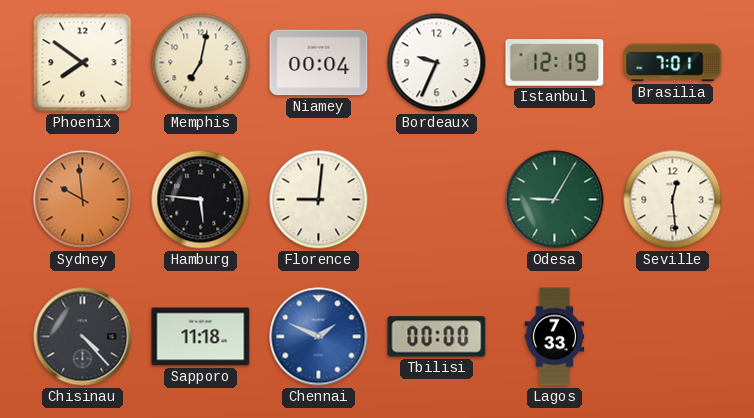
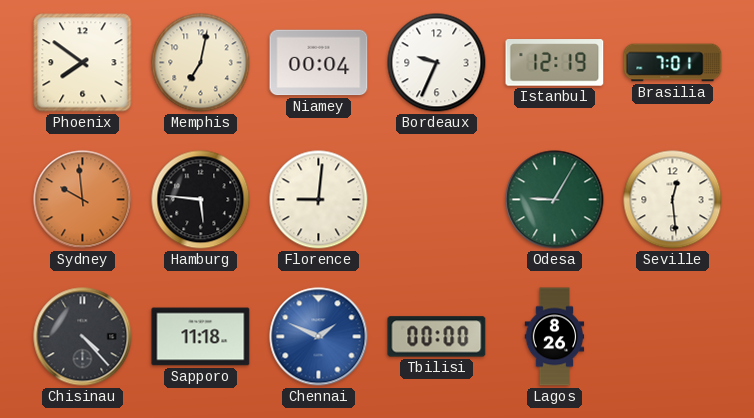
Lagos: 7:33 -> 8:26
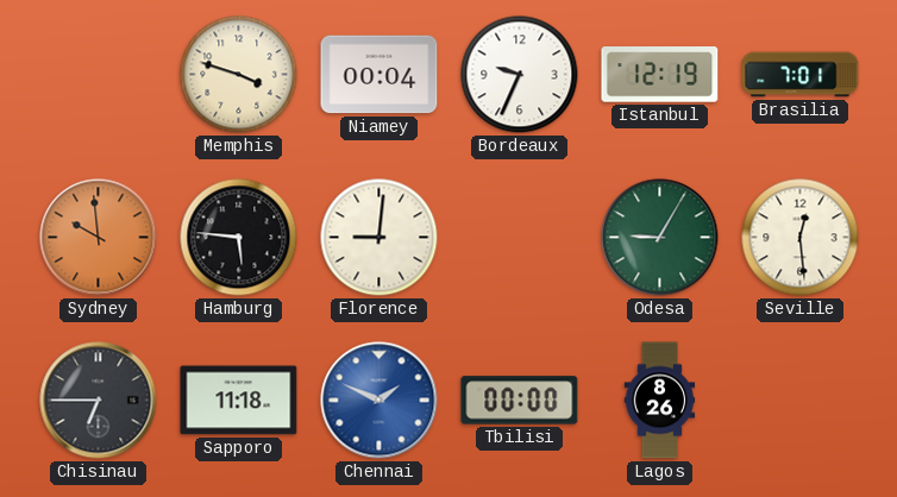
Phoenix: 7:51 -> none
Memphis: 7:02 -> 3:48
Chisinau: 4:23 -> 6:45
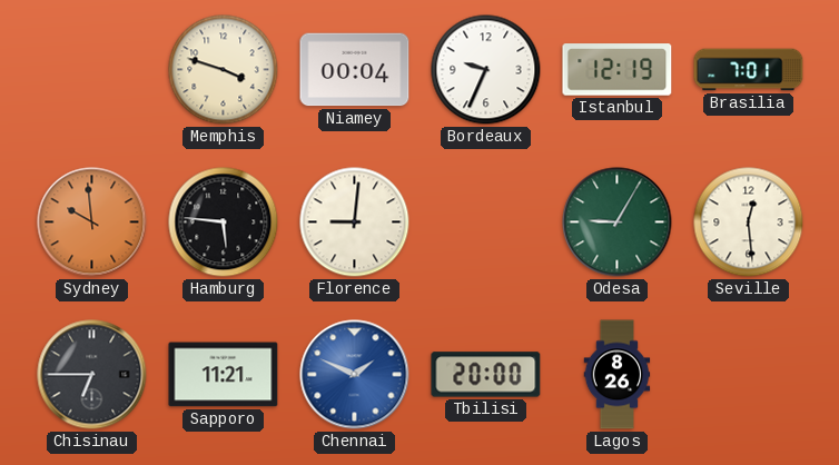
Sapporo: 11:18 -> 11:21
Tbilisi: 00:00 -> 20:00
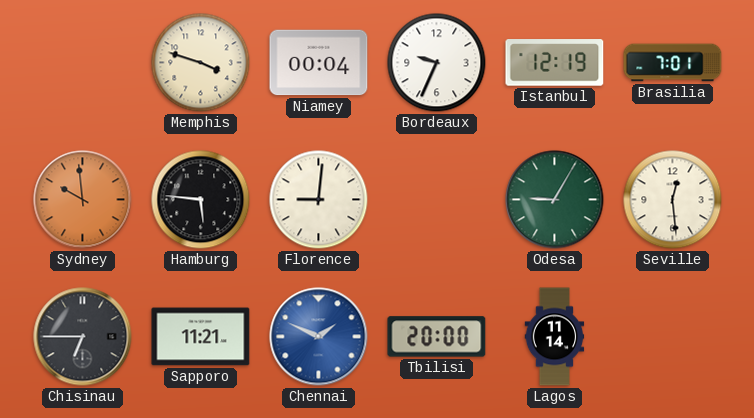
Lagos: 8:26 -> 11:14
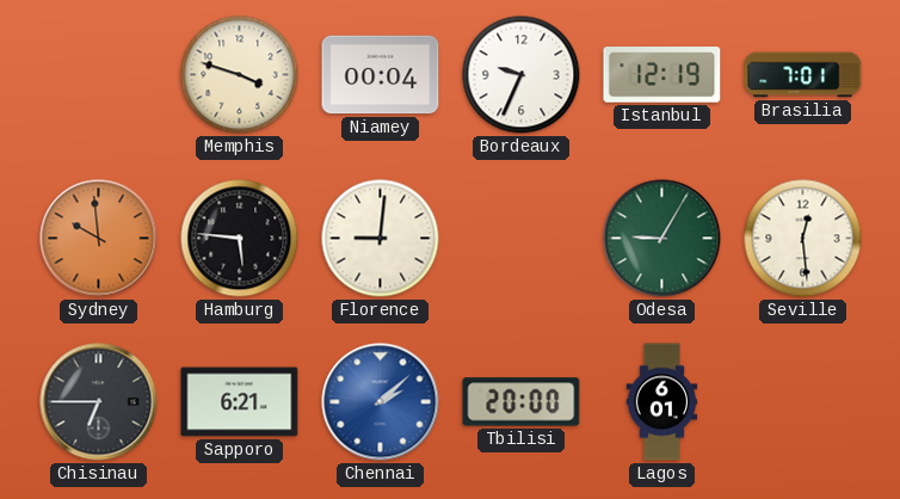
Sapporo: 11:21 -> 6:21
Chennai: 1:49 -> 2:08
Lagos: 11:14 -> 6:01
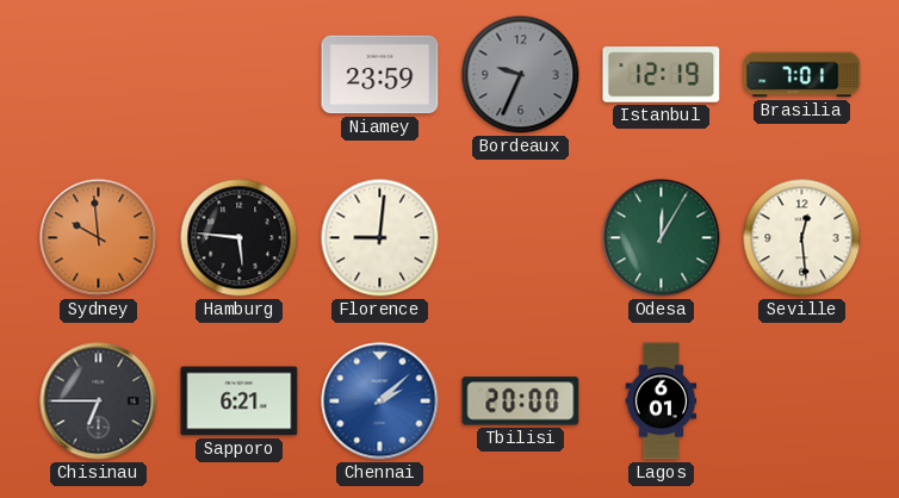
Memphis: 3:48 -> none
Niamey: 00:04 -> 23:59
Bordeaux dial: white -> grey
Odesa: 9:05 -> 12:05
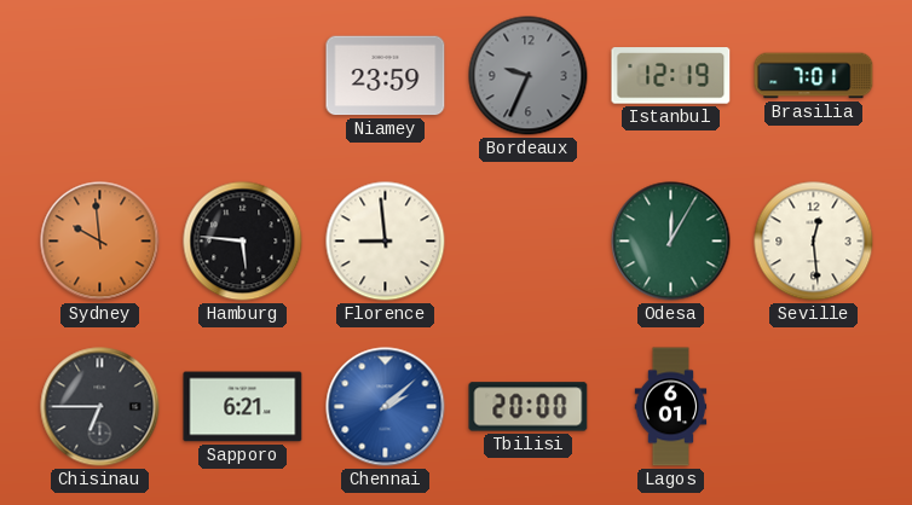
Florence: 9:01 -> 8:59
